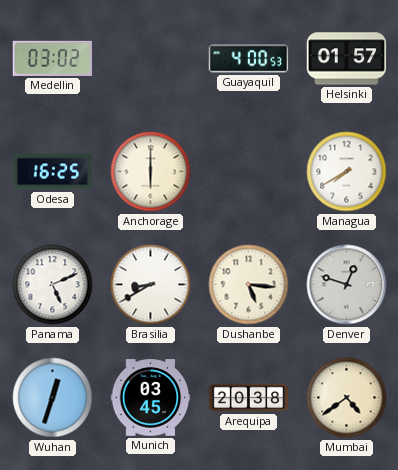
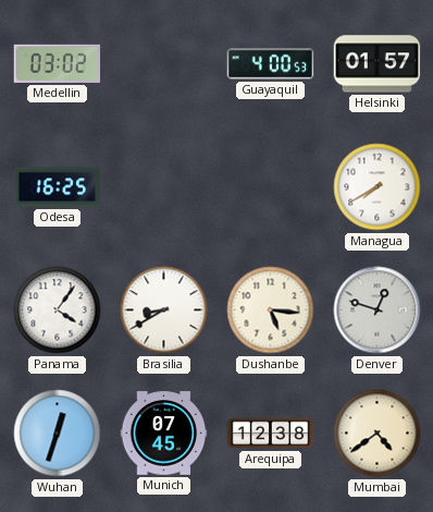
Anchorage: 6:00 -> none
Panama: 5:11 -> 4:06
Munich: 03:45 -> 07:45
Arequipa: 20:38 -> 12:38
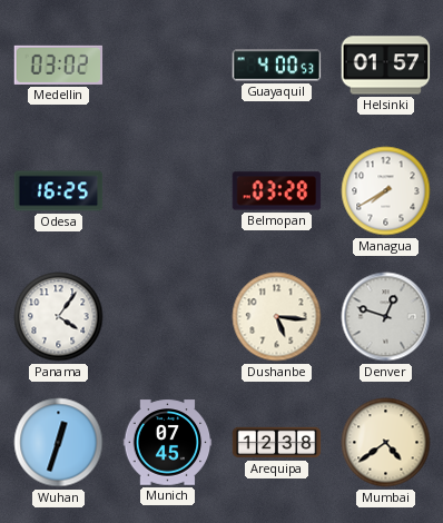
Belmopan: none -> 03:28
Brasilia: 8:40 -> none
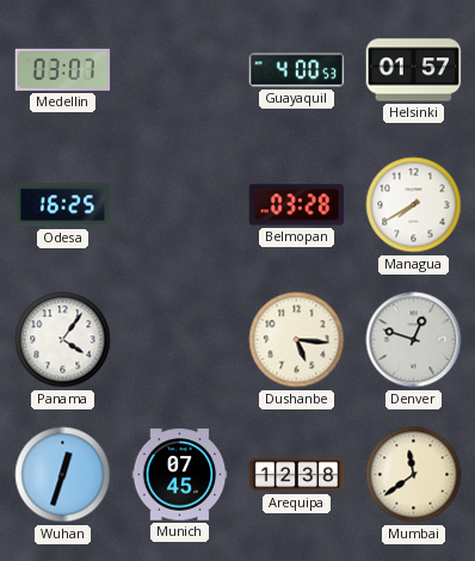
Medellin: 03:02 -> 03:07
Mumbai: 4:39 -> 11:39
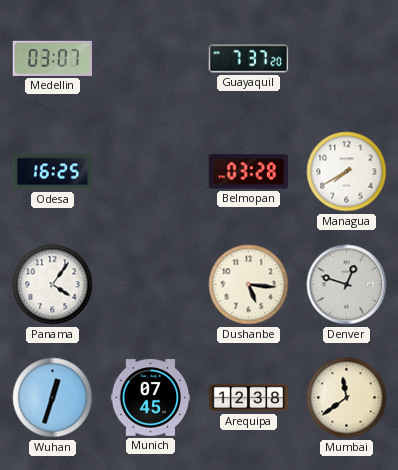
Guayaquil: 4:00 -> 7:37
Helsinki: 01:57 -> none
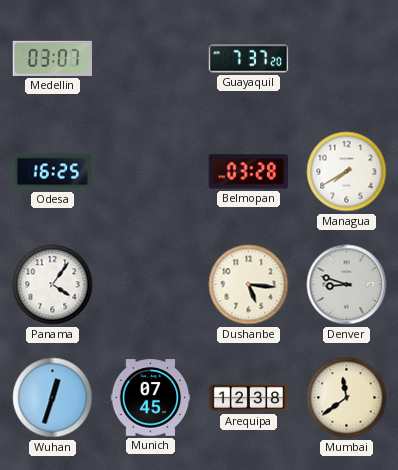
Denver: 12:48 -> 8:48
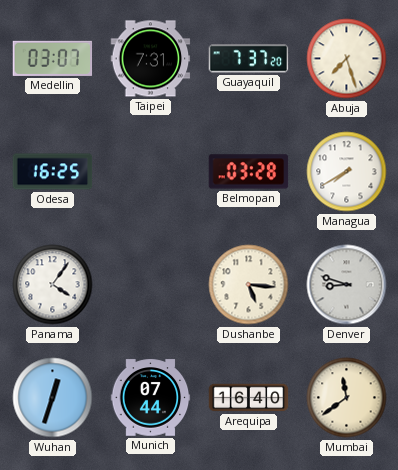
Taipei: none -> 7:31
Abuja: none -> 7:27
Munich: 07:45 -> 07:44
Arequipa: 12:38 -> 16:40
